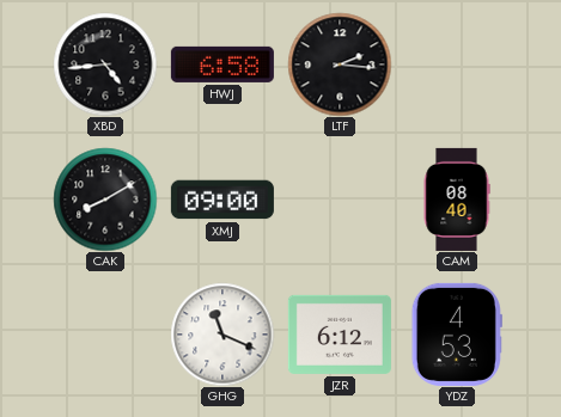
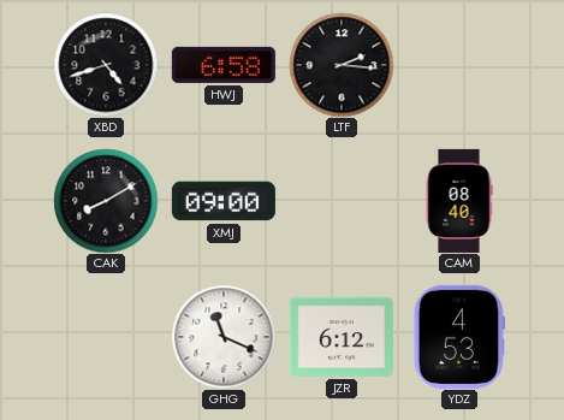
XBD: 4:44 -> 4:42
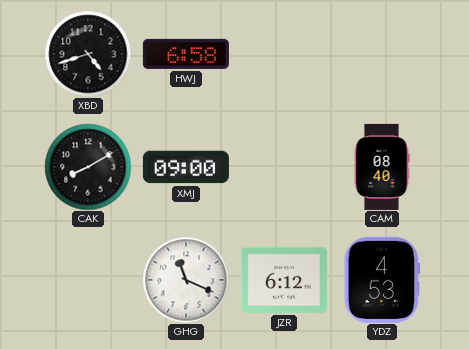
LTF: 2:16 -> none
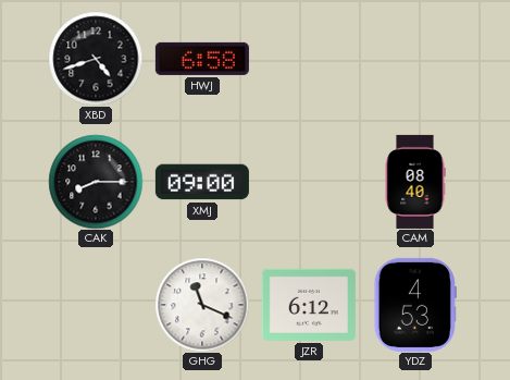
CAK: 8:10 -> 8:15
